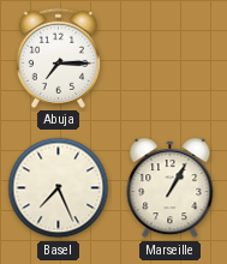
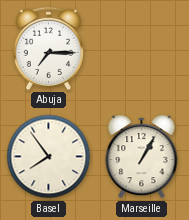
Basel: 7:26 -> 7:54
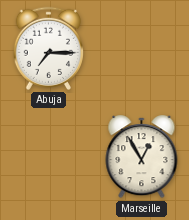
Basel: 7:54 -> none
Marseille: 1:05 -> 12:55
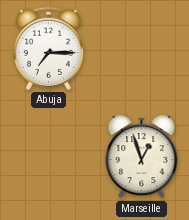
Marseille: 12:55 -> 12:57
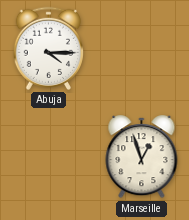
Abuja: 7:15 -> 4:15
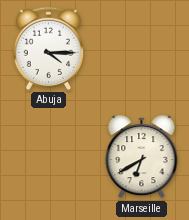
Marseille: 12:57 -> 6:40
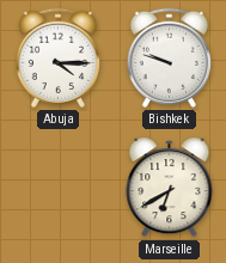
Bishkek: none -> 9:48
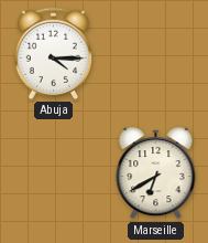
Bishkek: 9:48 -> none
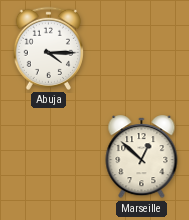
Marseille: 6:40 -> 12:52
